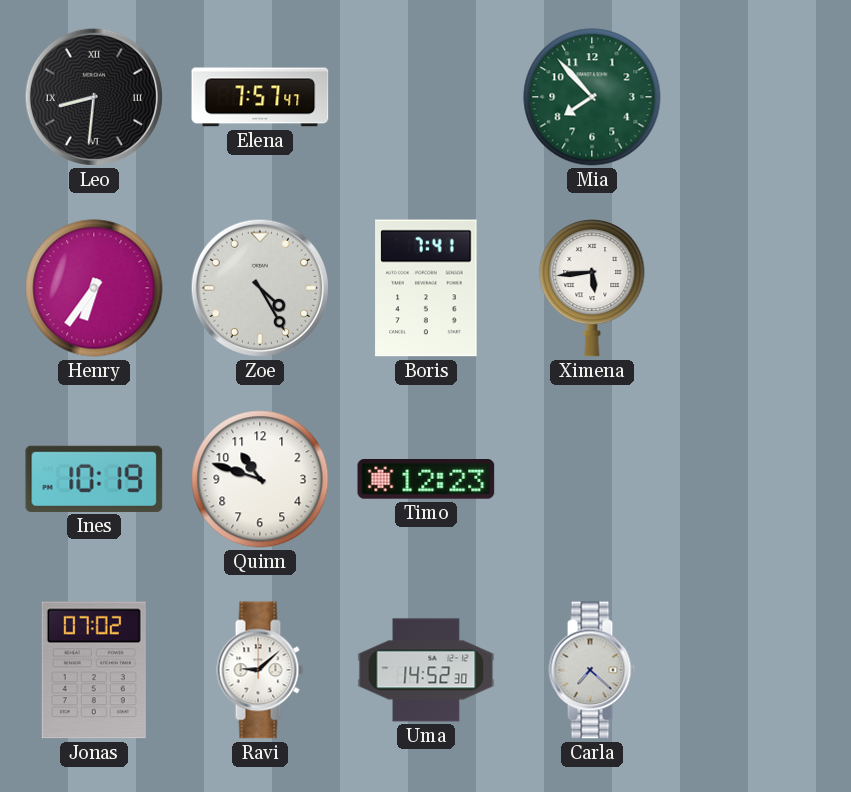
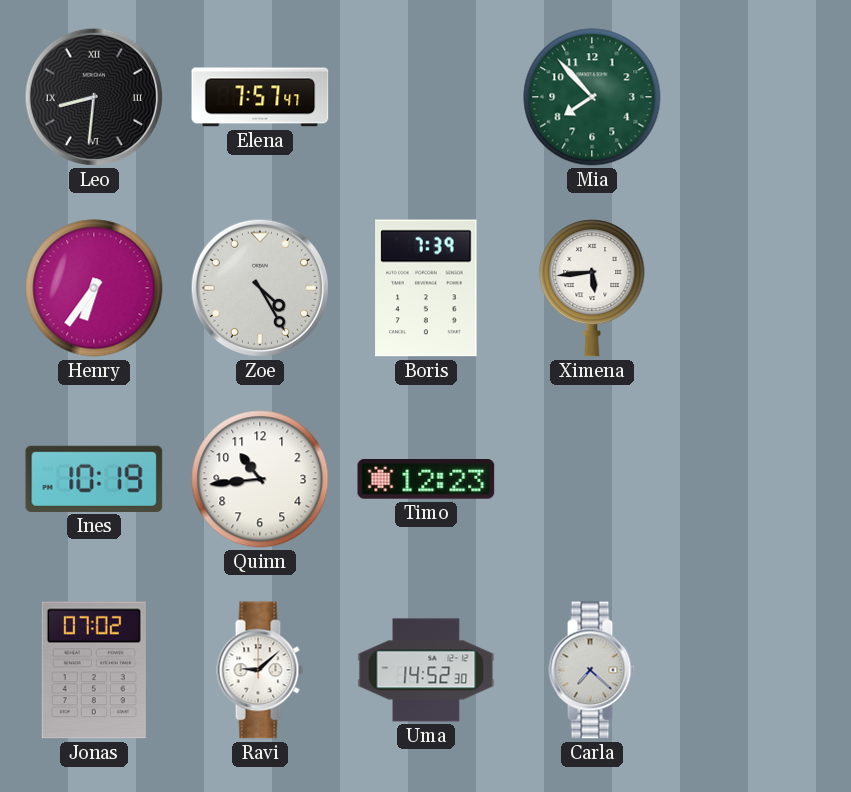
Boris: 7:41 -> 7:39
Quinn: 10:48 -> 10:44
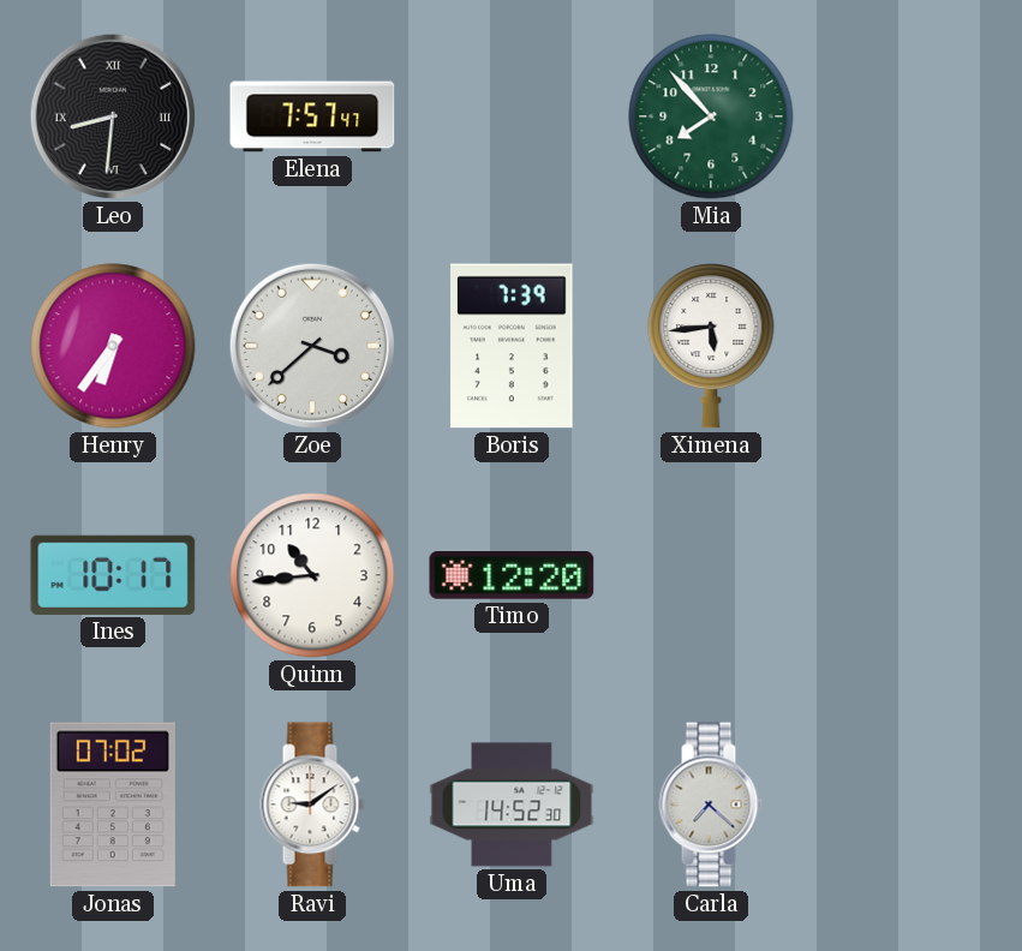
Zoe: 4:25 -> 3:38
Ines: 10:19 -> 10:17
Timo: 12:23 -> 12:20
Ravi: 9:08 -> 9:09
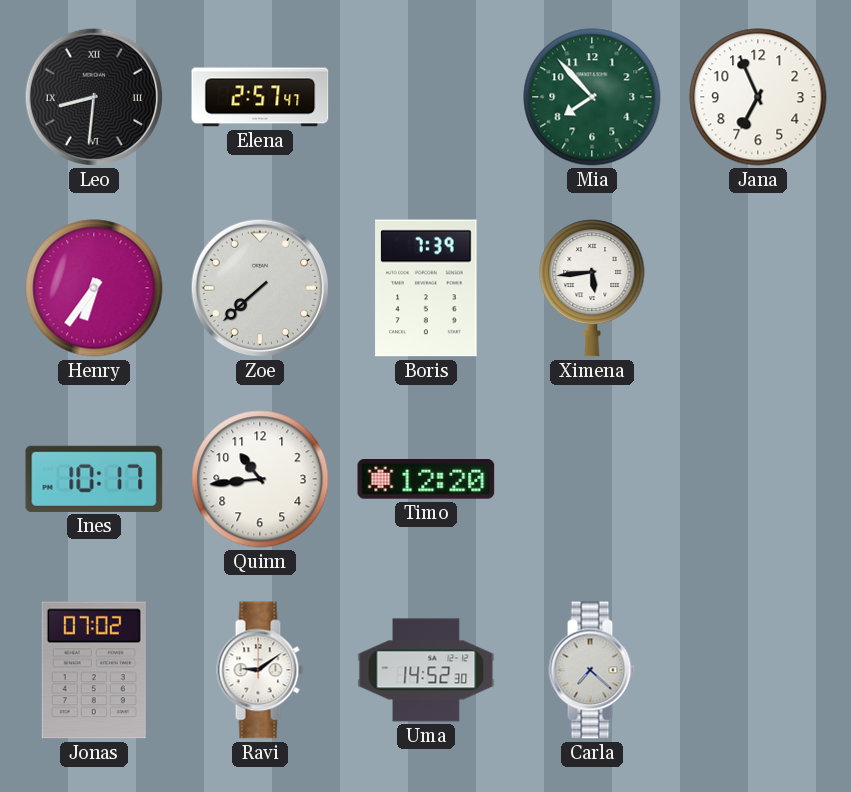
Elena: 7:57 -> 2:57
Jana: none -> 6:56
Zoe: 3:38 -> 7:38
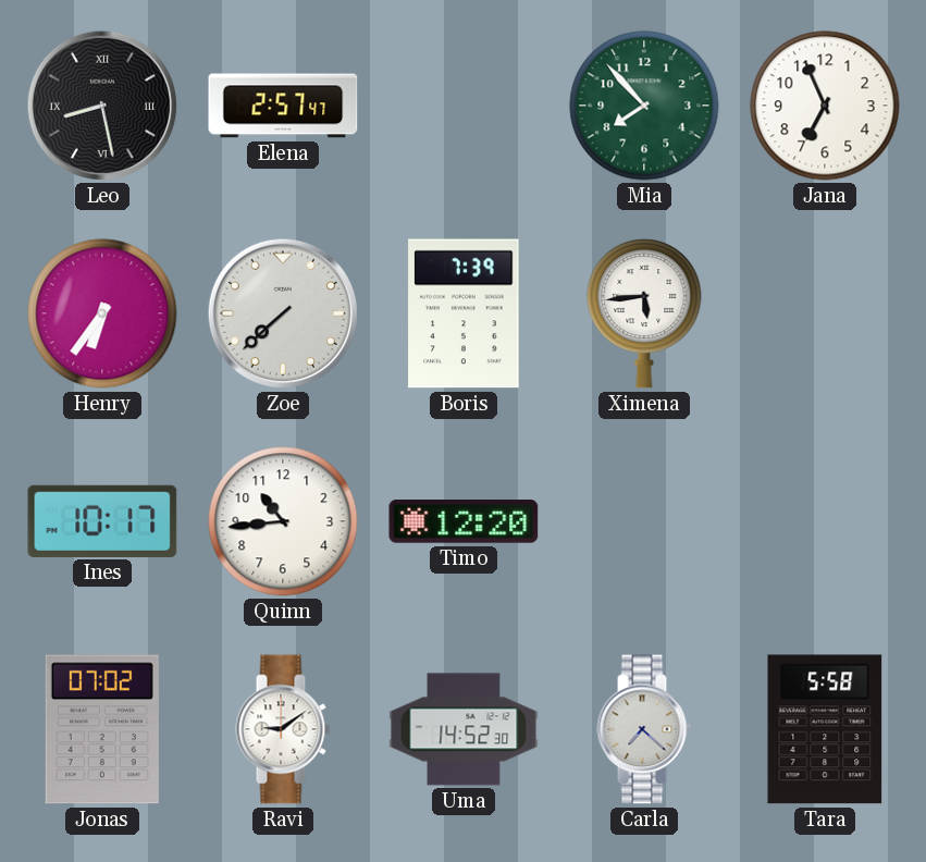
Leo: 8:31 -> 8:28
Tara: none -> 5:58
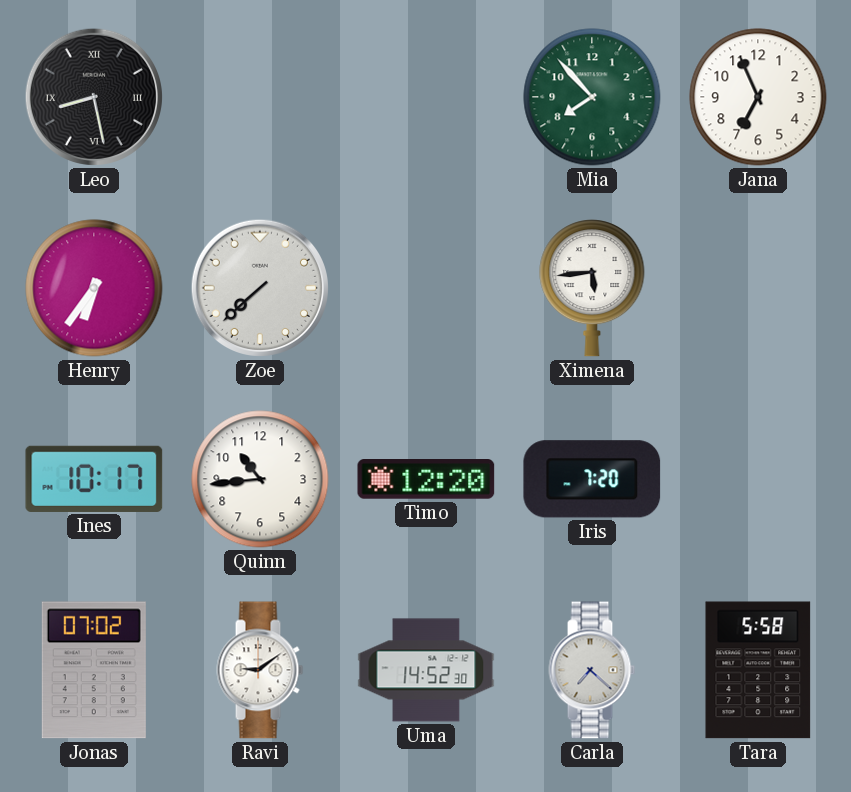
Elena: 2:57 -> none
Boris: 7:39 -> none
Iris: none -> 7:20
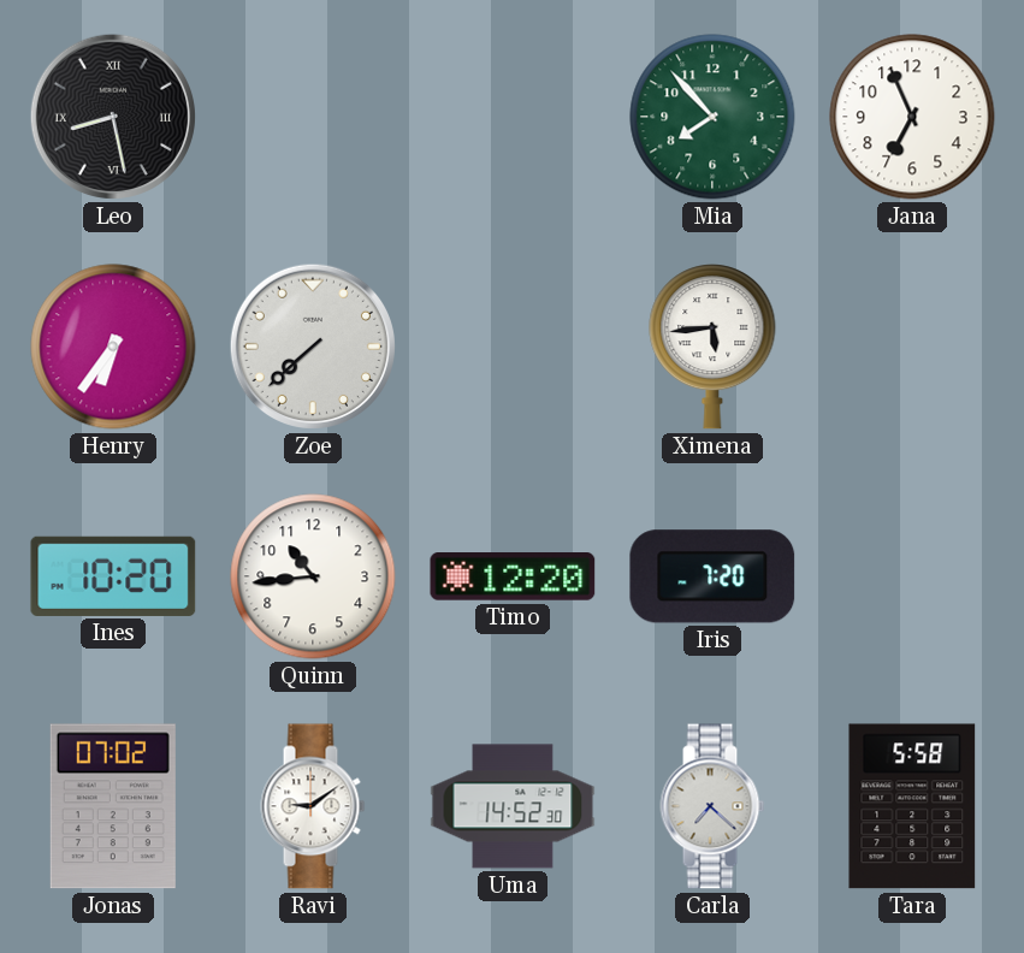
Ines: 10:17 -> 10:20
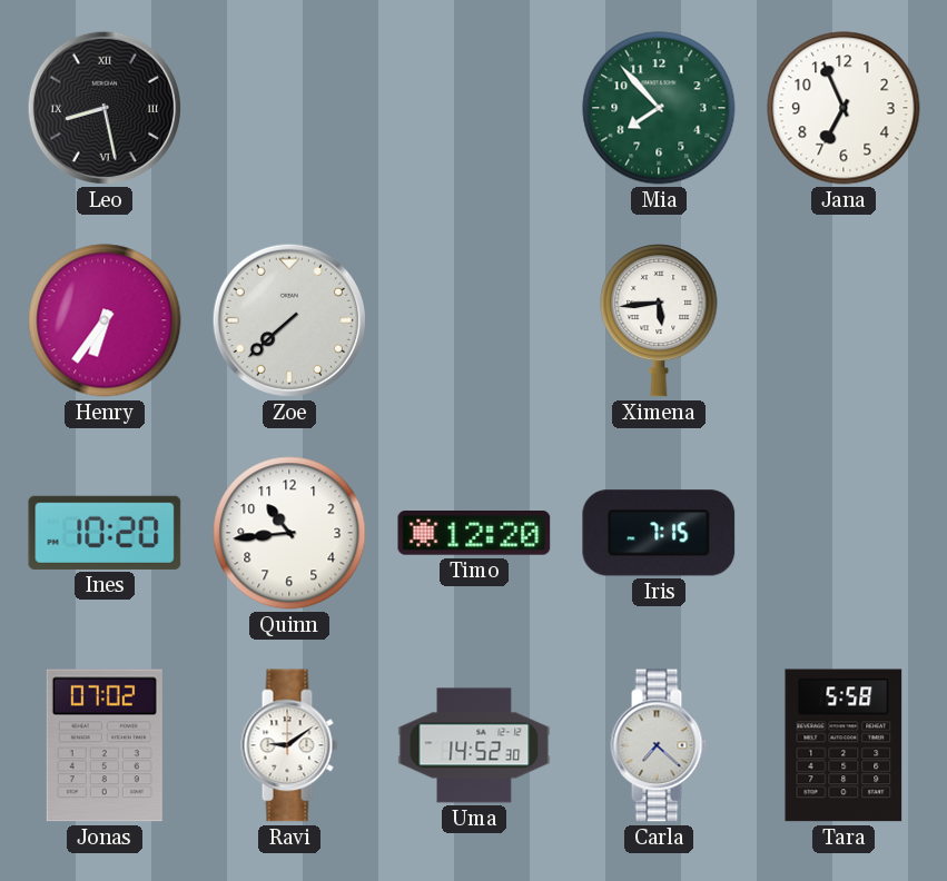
Iris: 7:20 -> 7:15
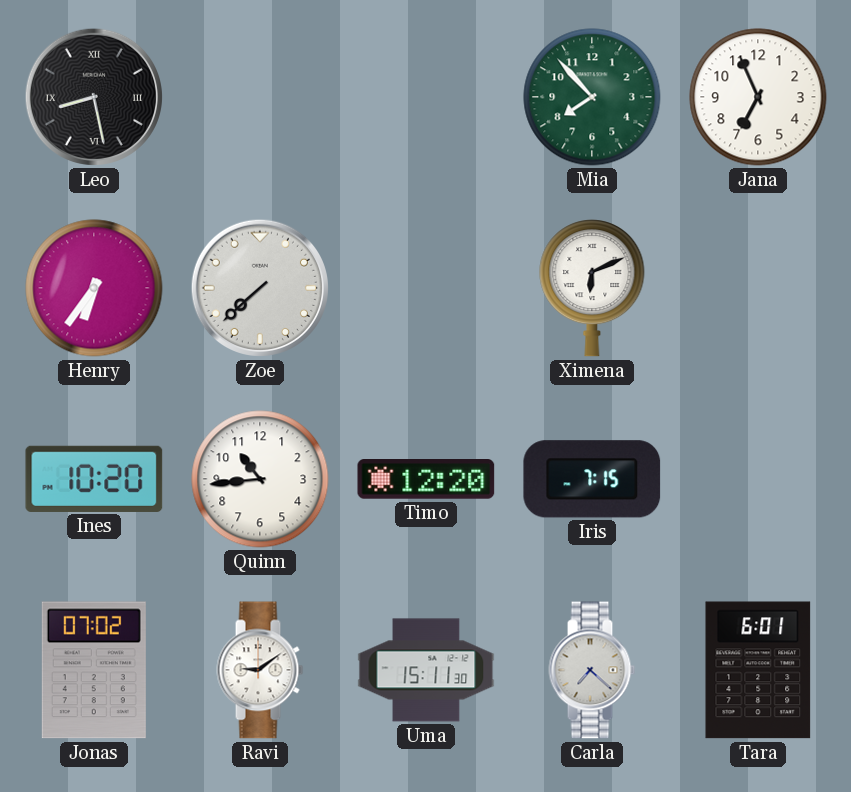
Ximena: 5:44 -> 6:11
Uma: 14:52 -> 15:11
Tara: 5:58 -> 6:01
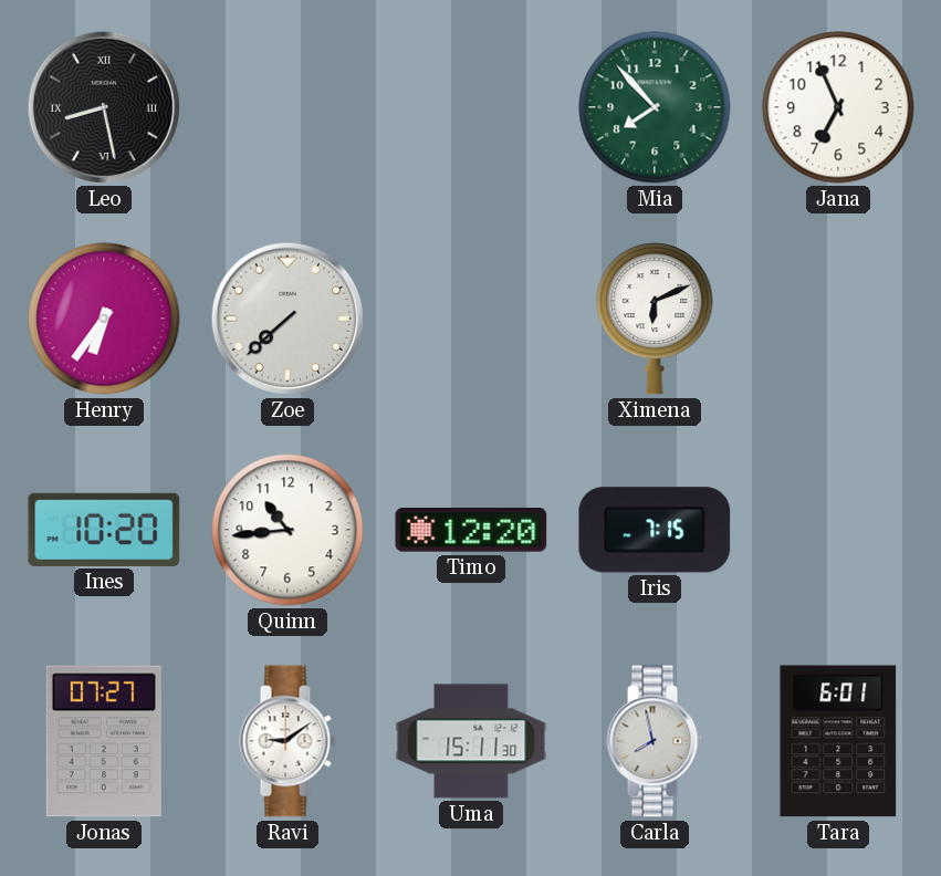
Jonas: 07:02 -> 07:27
Carla: 7:22 -> 7:58
